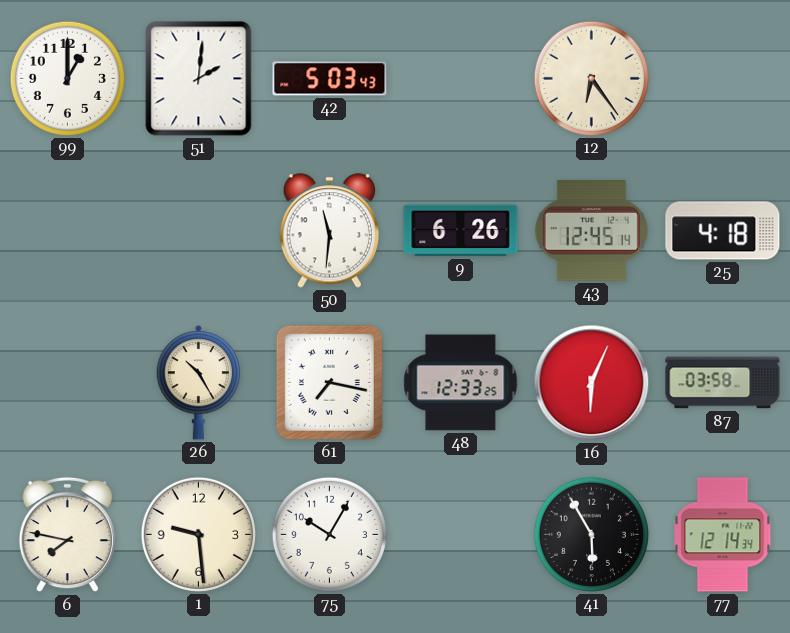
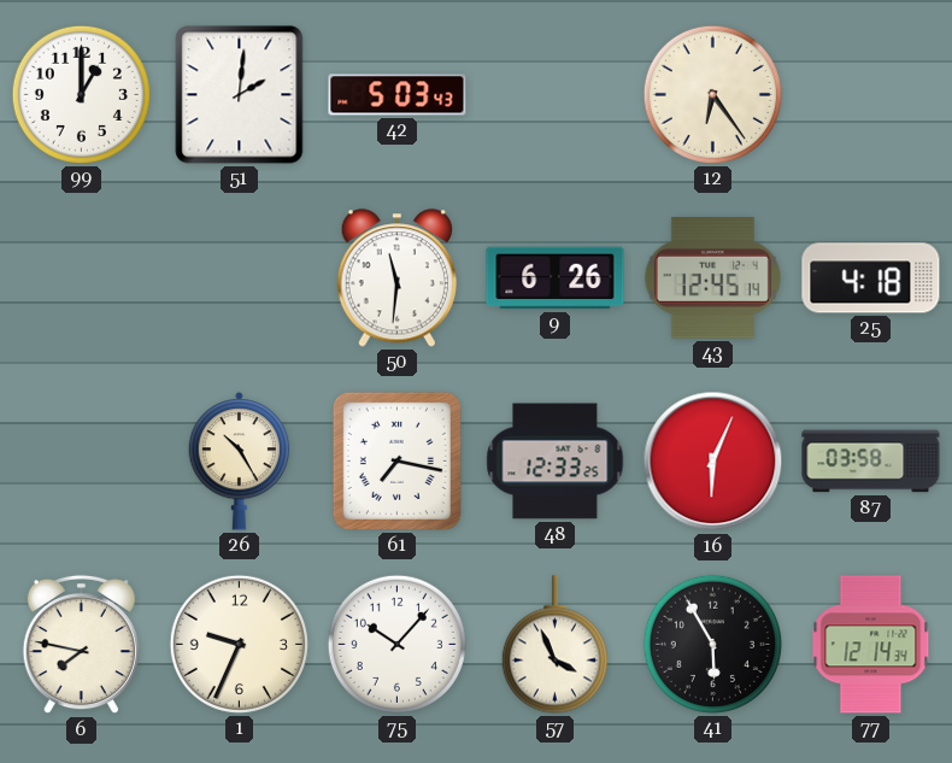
1: 9:29 -> 9:34
75: 10:05 -> 10:07
57: none -> 3:56
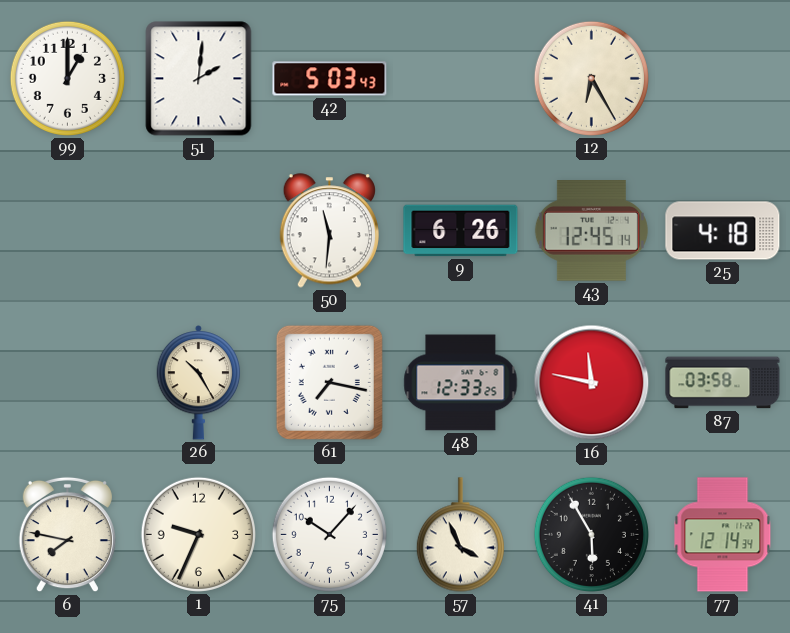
12: 6:24 -> 6:25
16: 6:04 -> 11:47
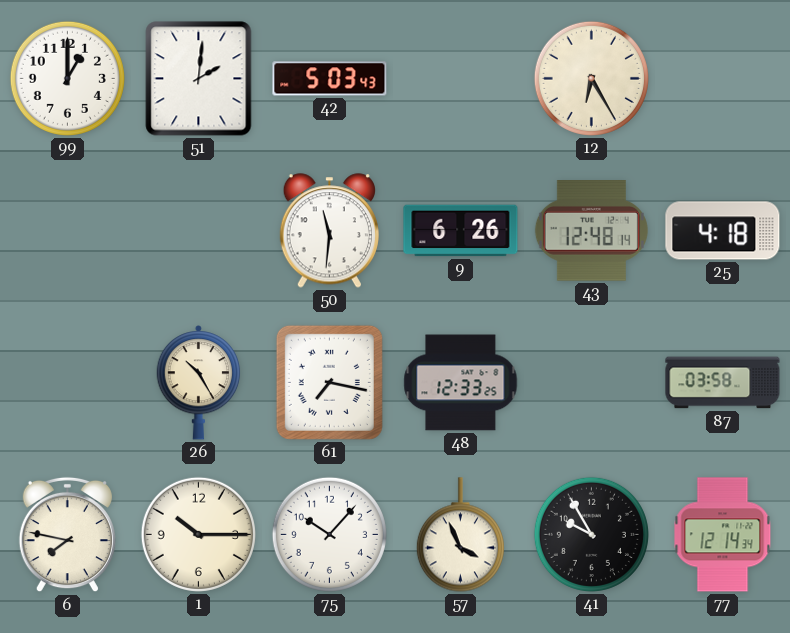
43: 12:45 -> 12:48
16: 11:47 -> none
1: 9:34 -> 10:15
41: 5:55 -> 9:55
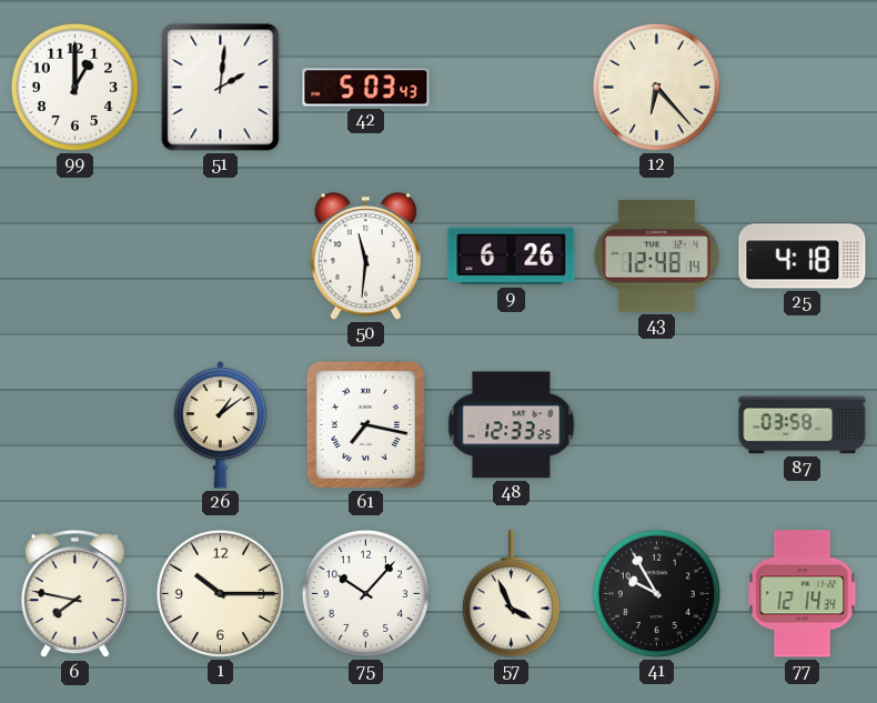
12: 6:25 -> 6:23
26: 10:25 -> 1:09
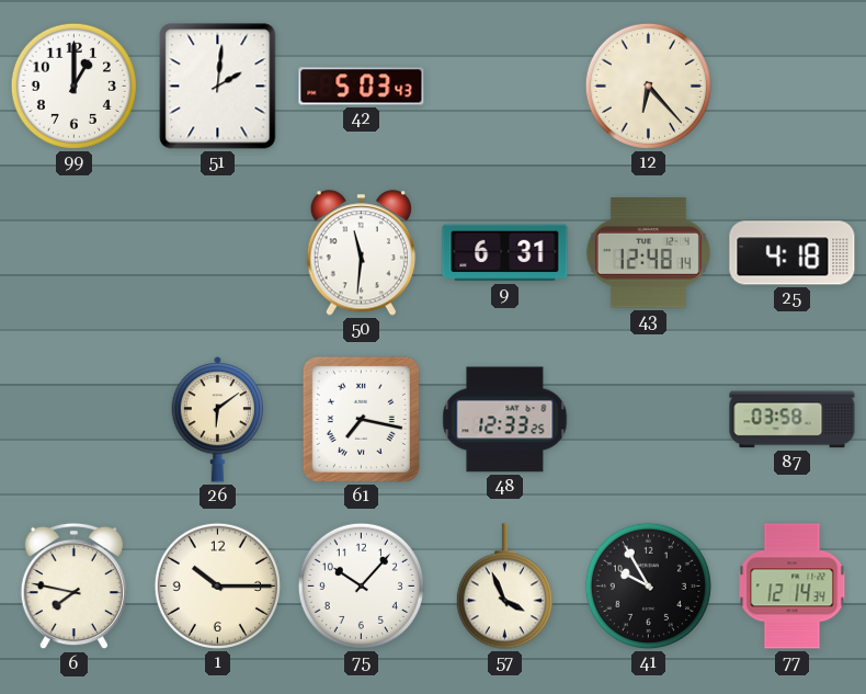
9: 6:26 -> 6:31
26: 1:09 -> 6:09
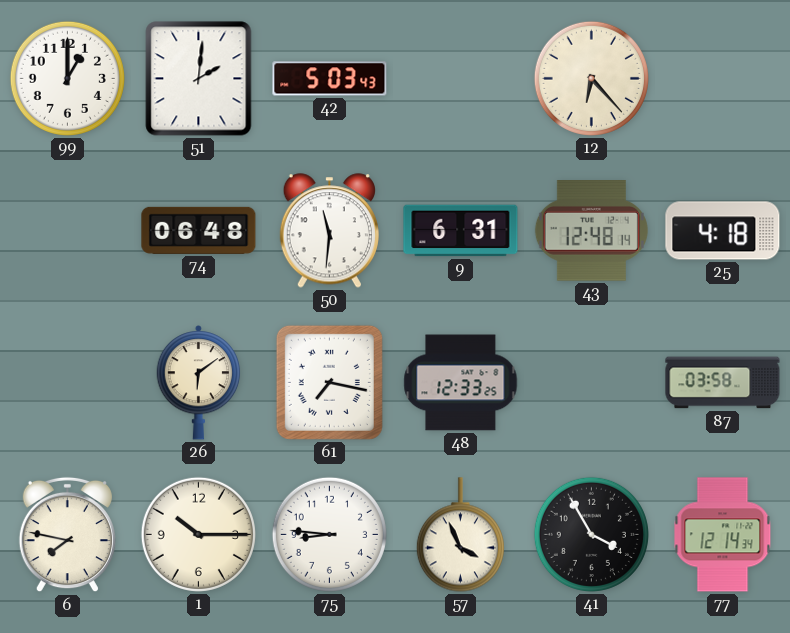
74: none -> 06:48
75: 10:07 -> 8:46
41: 9:55 -> 3:55
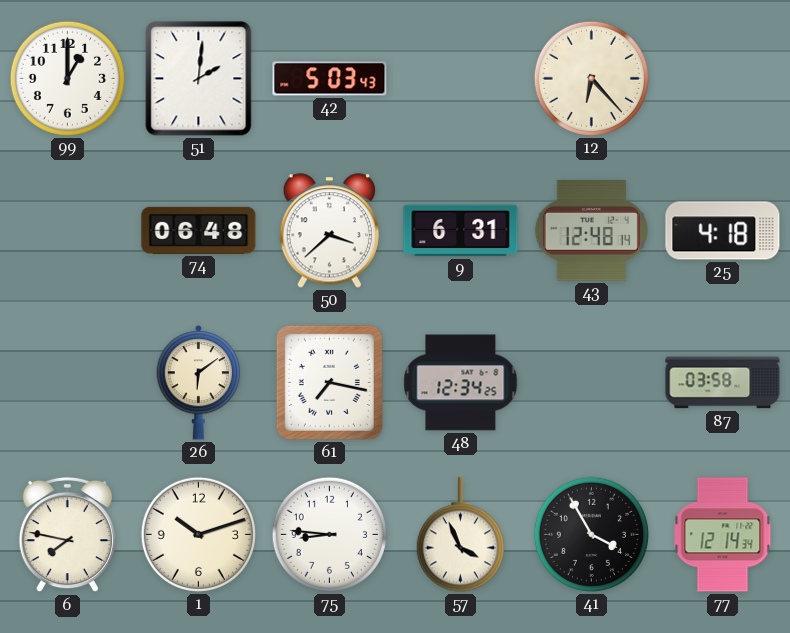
50: 11:31 -> 3:38
48: 12:33 -> 12:34
1: 10:15 -> 10:12
